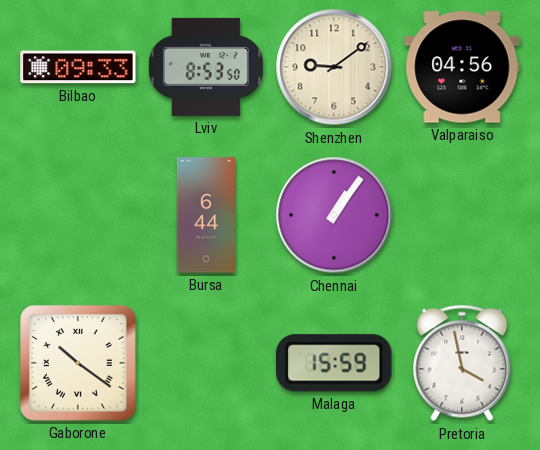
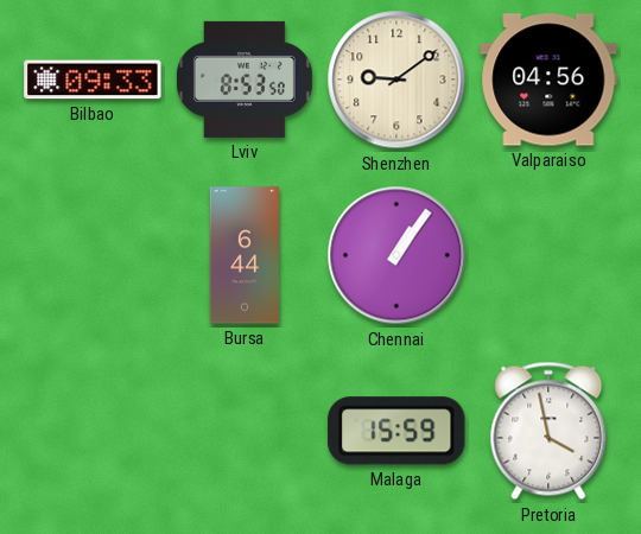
Gaborone: 10:21 -> none
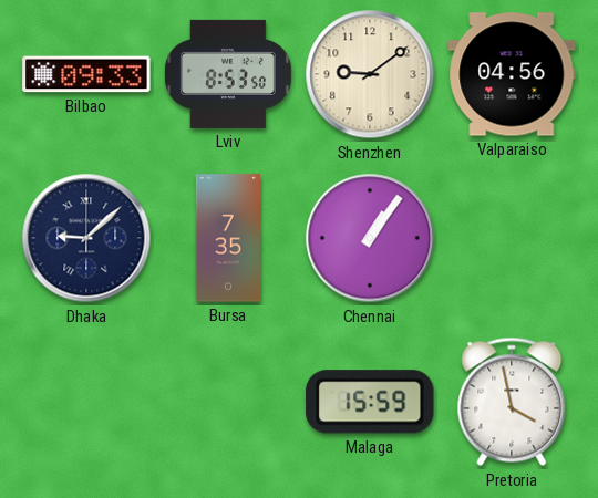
Dhaka: none -> 9:08
Bursa: 6:44 -> 7:35
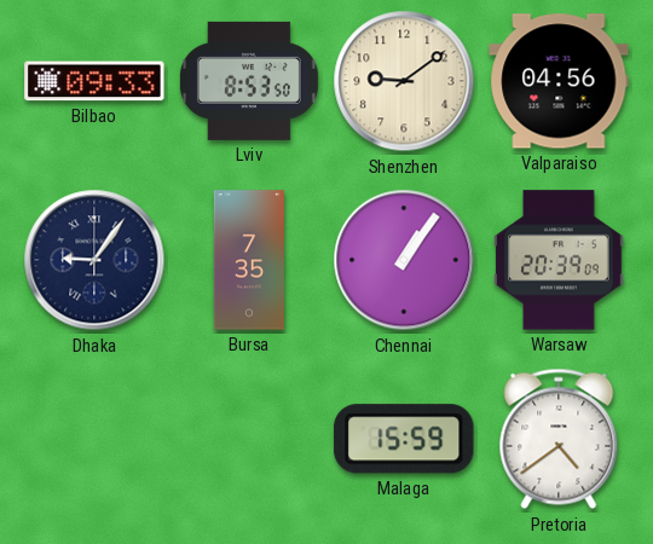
Dhaka: 9:08 -> 9:06
Warsaw: none -> 20:39
Pretoria: 3:58 -> 4:39
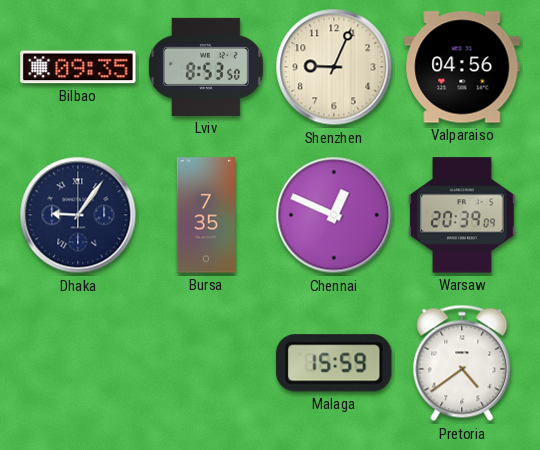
Bilbao: 09:33 -> 09:35
Shenzhen: 9:09 -> 9:04
Chennai: 1:06 -> 12:49
